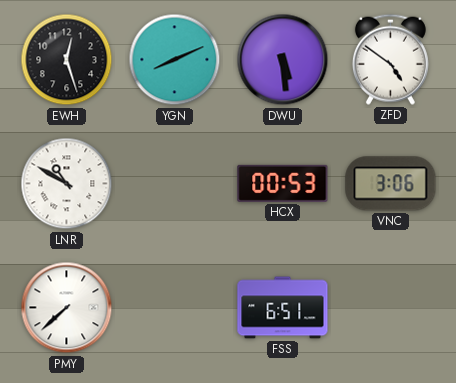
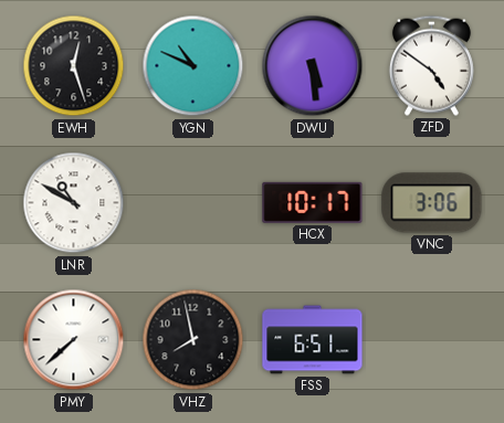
YGN: 8:11 -> 10:49
HCX: 00:53 -> 10:17
VHZ: none -> 7:58
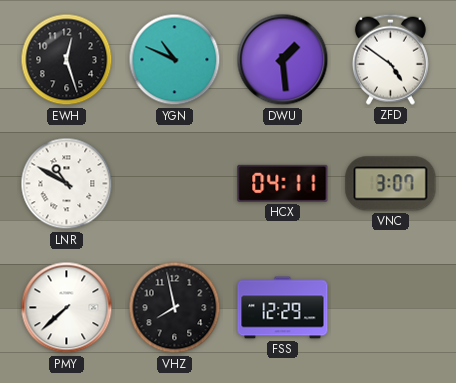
DWU: 5:29 -> 1:29
HCX: 10:17 -> 04:11
VNC: 3:06 -> 3:07
FSS: 6:51 -> 12:29
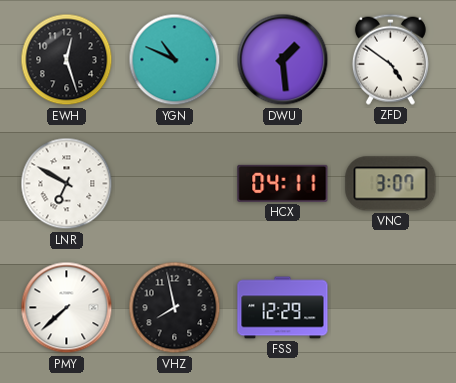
LNR: 10:50 -> 6:50
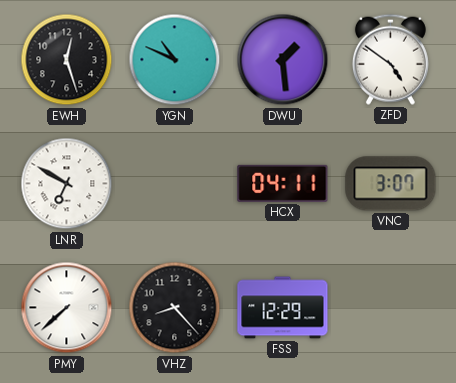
VHZ: 7:58 -> 8:23
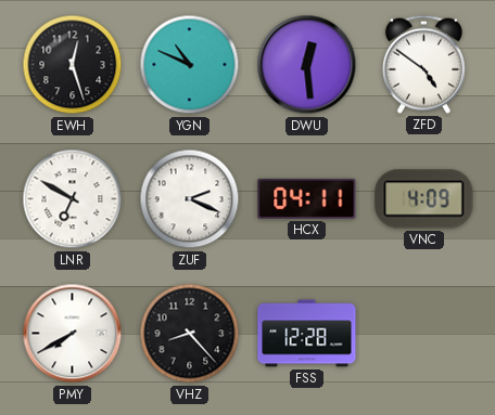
DWU: 1:29 -> 12:29
ZUF: none -> 2:19
VNC: 3:07 -> 4:09
PMY: 7:38 -> 7:40
FSS: 12:29 -> 12:28
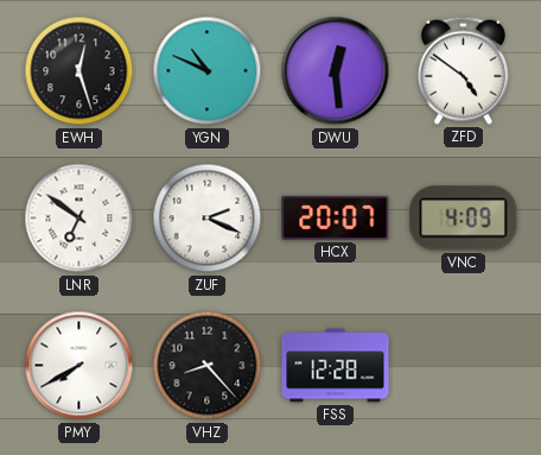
LNR: 6:50 -> 6:51
HCX: 04:11 -> 20:07
